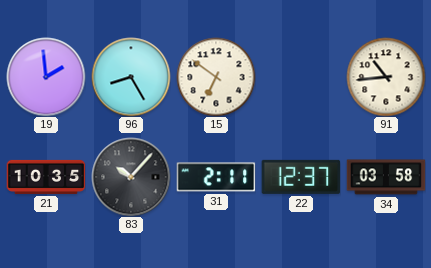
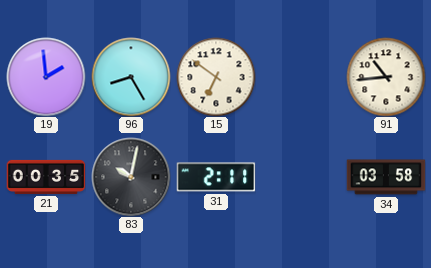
21: 10:35 -> 00:35
83: 10:07 -> 10:02
22: 12:37 -> none
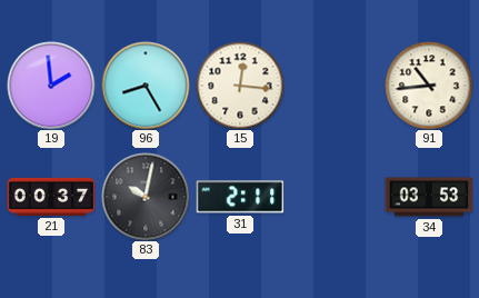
15: 6:51 -> 12:16
21: 00:35 -> 00:37
34: 03:58 -> 03:53
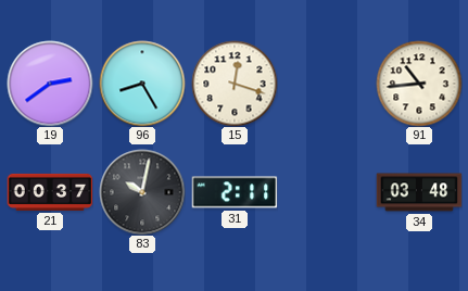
19: 1:59 -> 2:39
15: 12:16 -> 12:18
34: 03:53 -> 03:48
